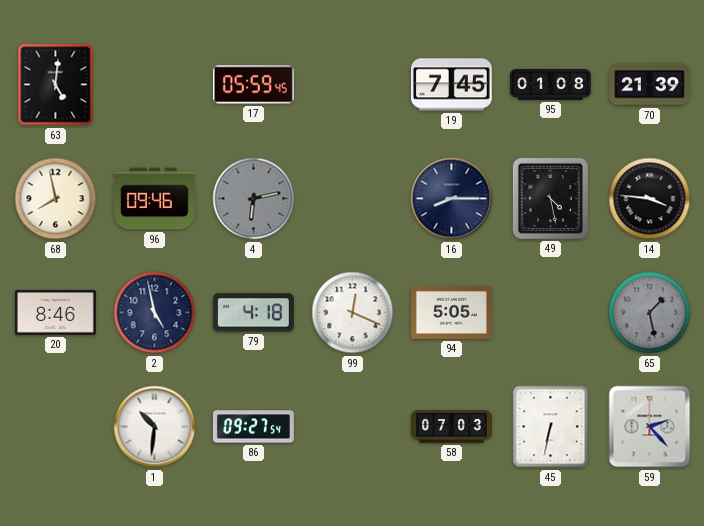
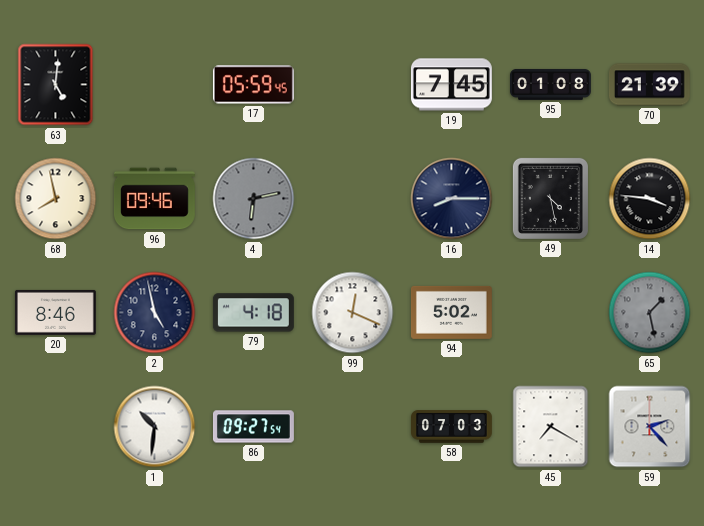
94: 5:05 -> 5:02
45: 6:32 -> 7:20
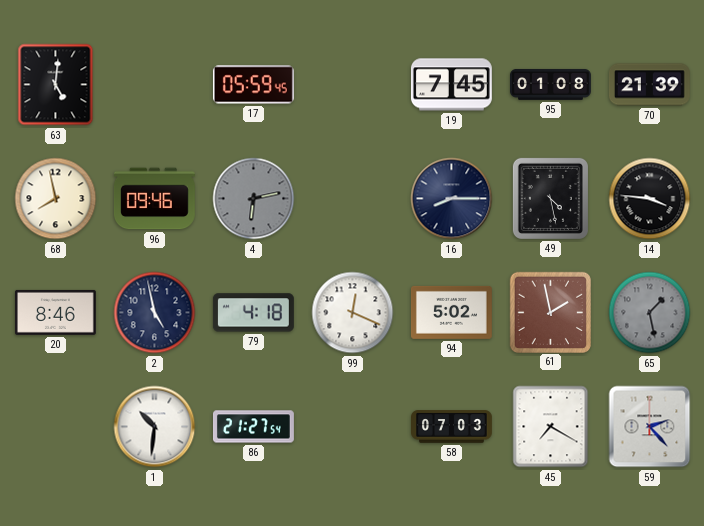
61: none -> 1:58
86: 09:27 -> 21:27
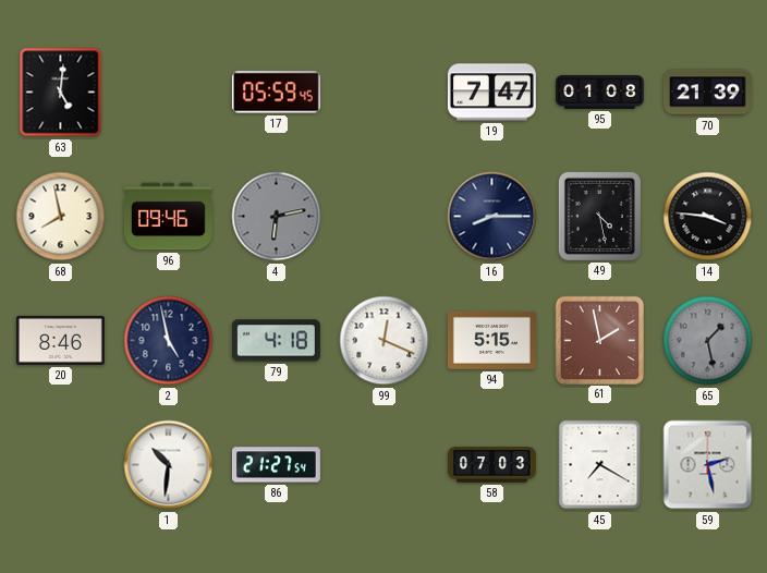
19: 7:45 -> 7:47
94: 5:02 -> 5:15
59: 2:23 -> 2:28
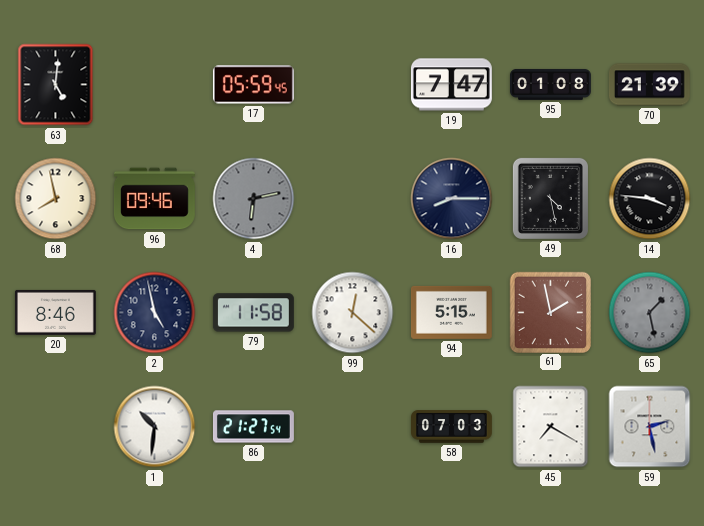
79: 4:18 -> 11:58
99: 12:19 -> 12:22
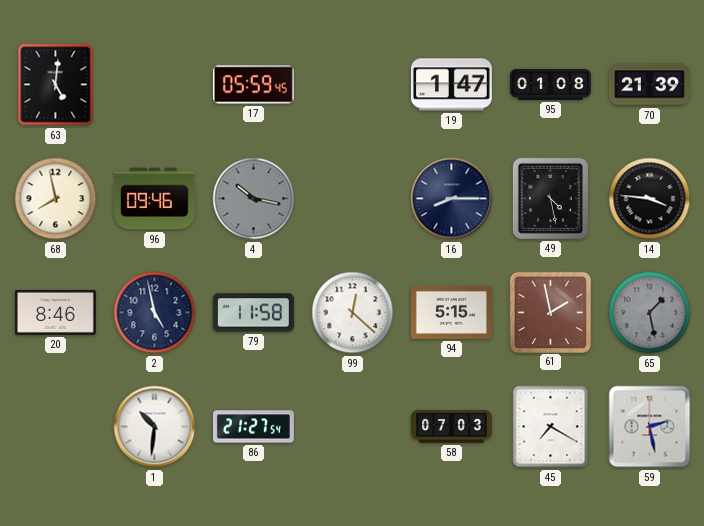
19: 7:47 -> 1:47
4: 6:13 -> 10:17
